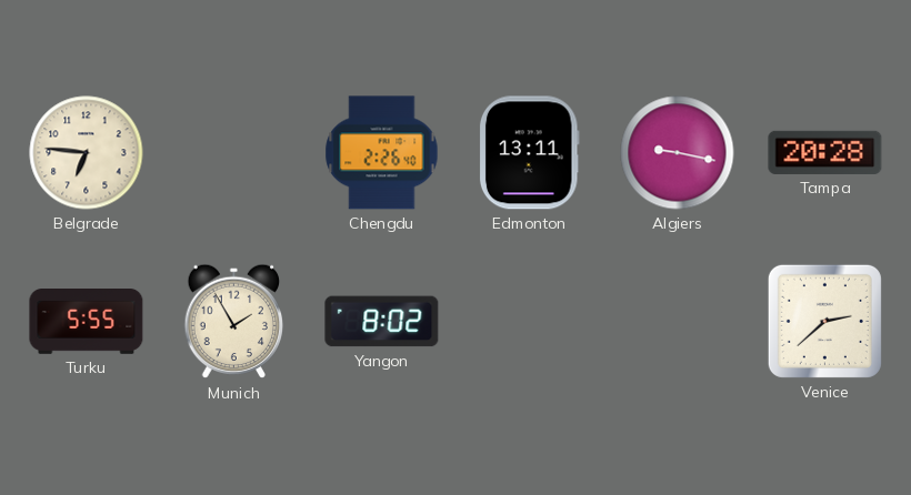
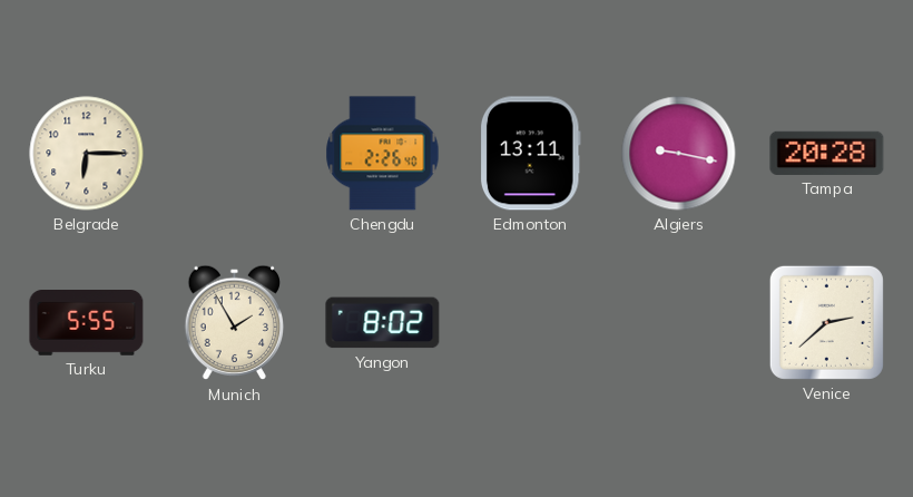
Belgrade: 6:46 -> 6:15
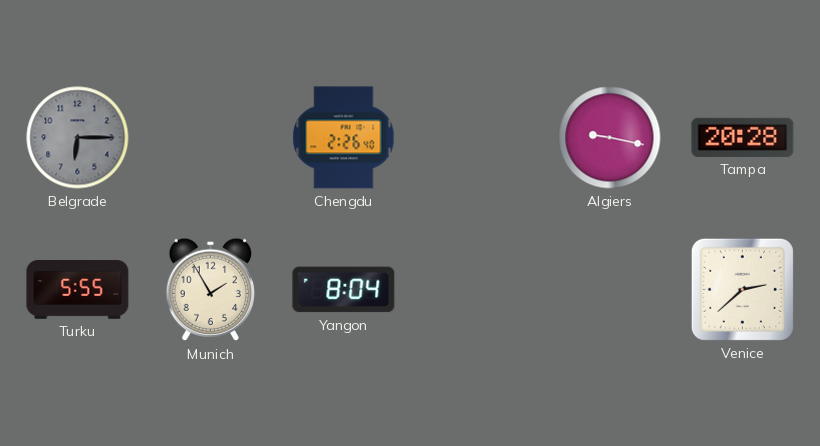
Belgrade dial: cream -> grey
Edmonton: 13:11 -> none
Yangon: 8:02 -> 8:04
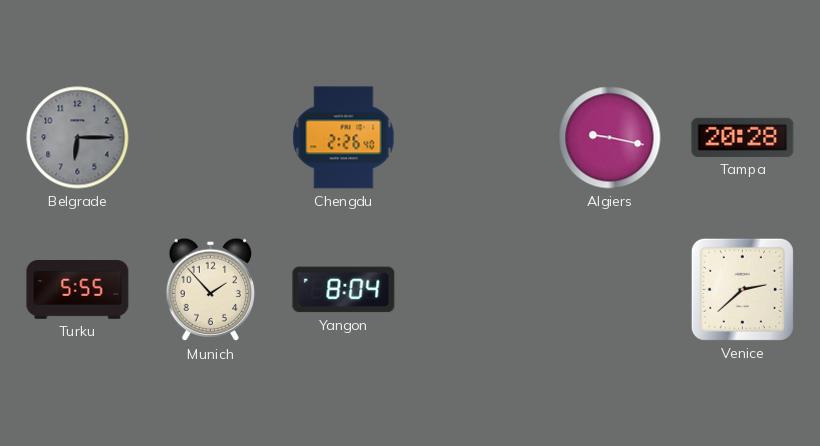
Munich: 1:55 -> 1:53
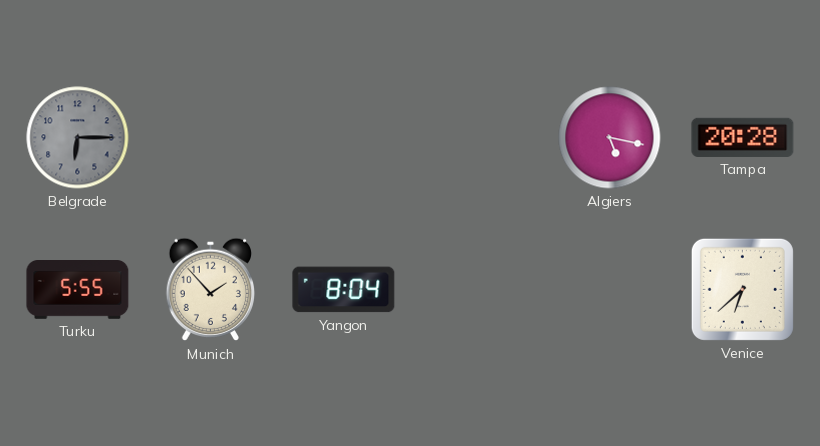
Chengdu: 2:26 -> none
Algiers: 9:17 -> 5:17
Venice: 2:38 -> 6:38
